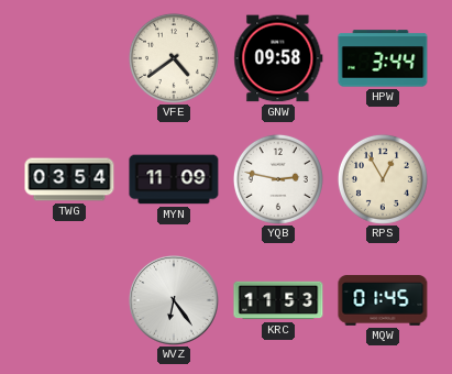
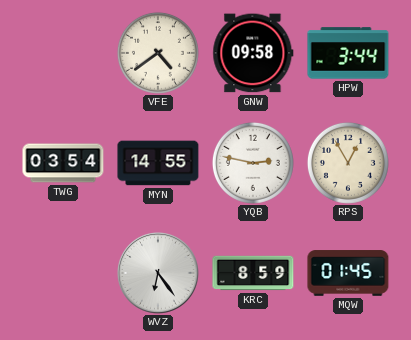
MYN: 11:09 -> 14:55
KRC: 11:53 -> 8:59
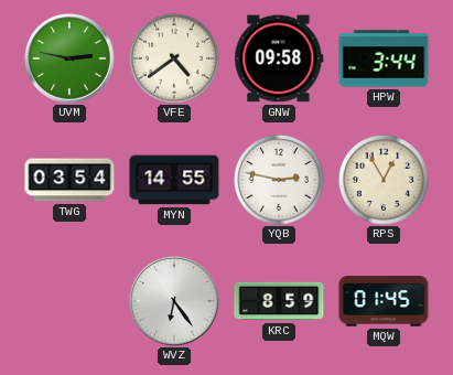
UVM: none -> 2:47
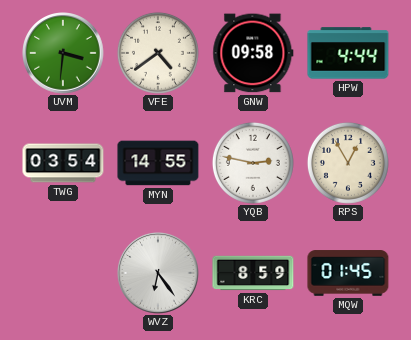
UVM: 2:47 -> 3:31
HPW: 3:44 -> 4:44
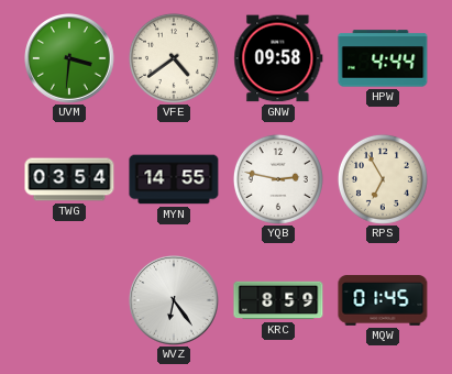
RPS: 12:55 -> 6:55
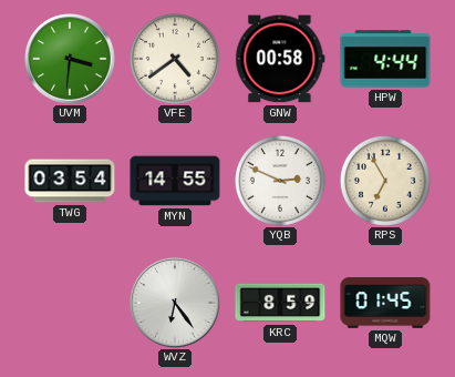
GNW: 09:58 -> 00:58
YQB: 2:47 -> 2:49
